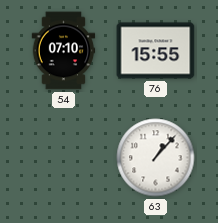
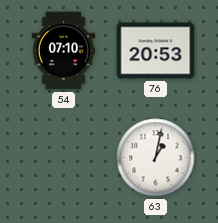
76: 15:55 -> 20:53
63: 1:07 -> 1:02
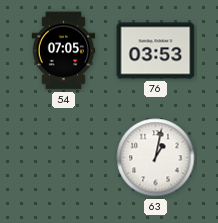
54: 07:10 -> 07:05
76: 20:53 -> 03:53
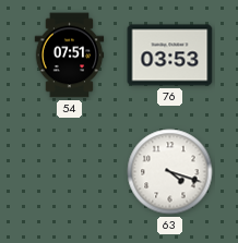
54: 07:05 -> 07:51
63: 1:02 -> 4:18
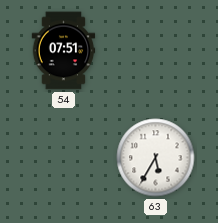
76: 03:53 -> none
63: 4:18 -> 5:35
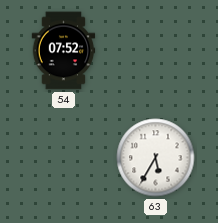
54: 07:51 -> 07:52
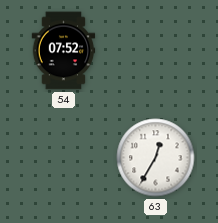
63: 5:35 -> 12:35
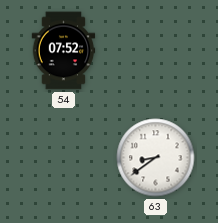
63: 12:35 -> 8:39
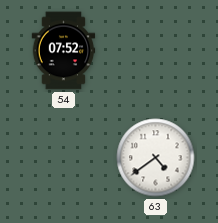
63: 8:39 -> 4:39
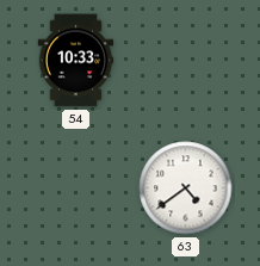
54: 07:52 -> 10:33
